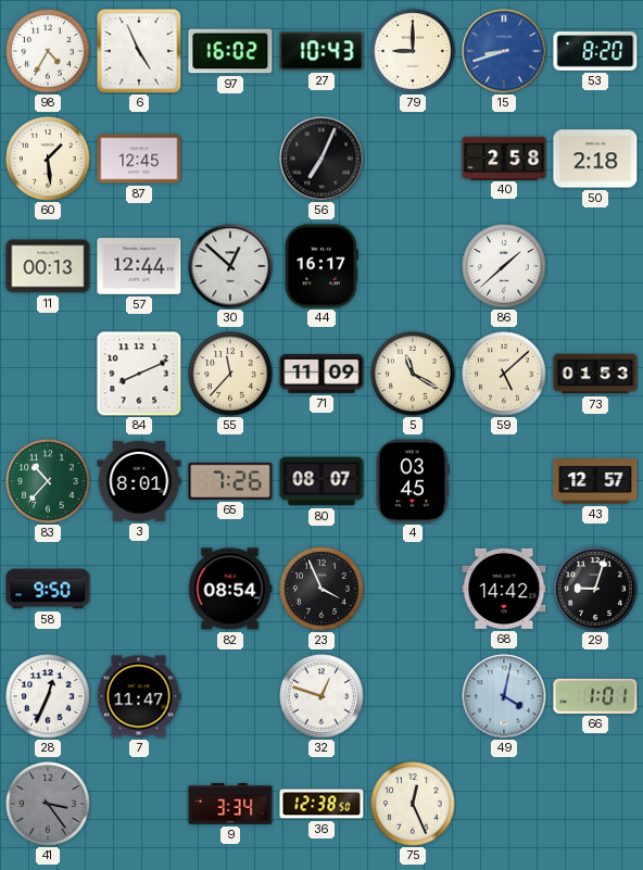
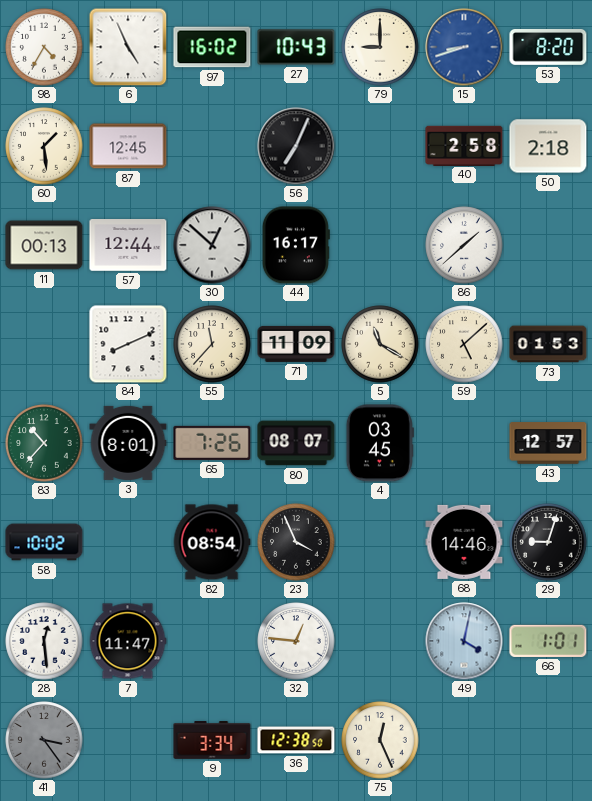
58: 9:50 -> 10:02
68: 14:42 -> 14:46
28: 12:34 -> 12:29
32: 12:48 -> 12:46
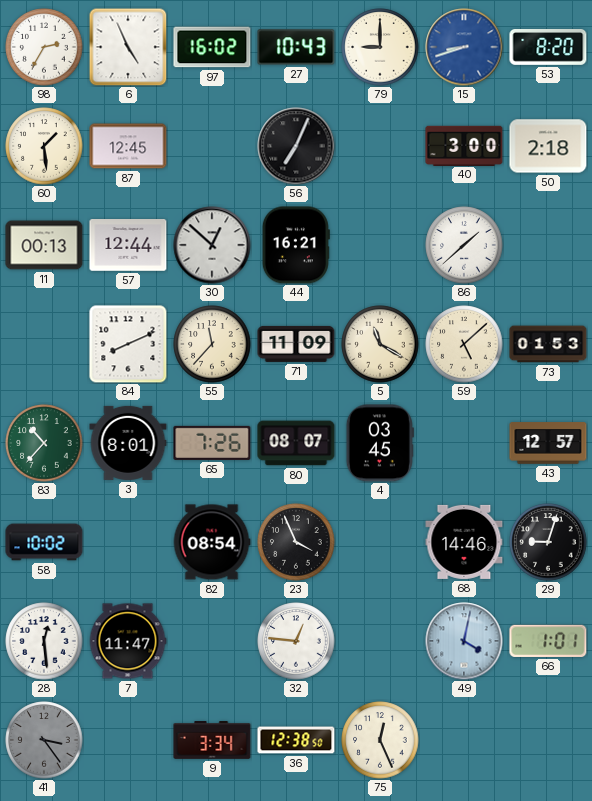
98: 4:35 -> 2:35
40: 2:58 -> 3:00
44: 16:17 -> 16:21
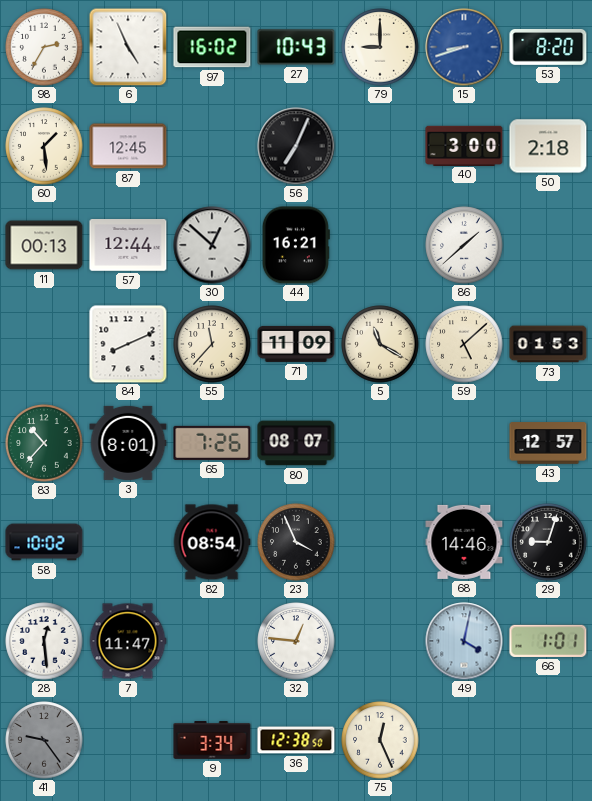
4: 03:45 -> none
41: 3:24 -> 9:24
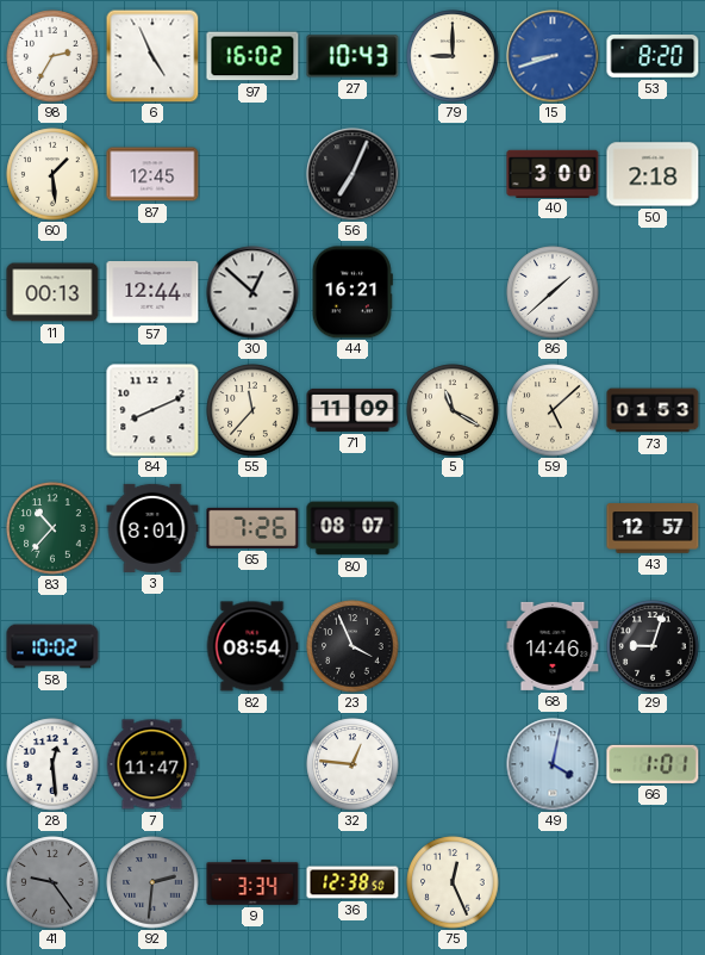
92: none -> 2:31
